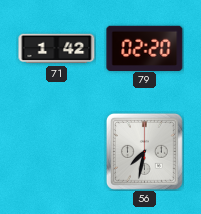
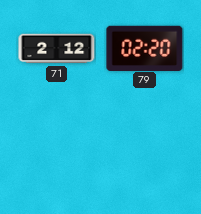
71: 1:42 -> 2:12
56: 7:32 -> none
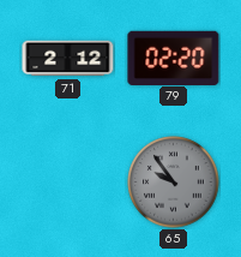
65: none -> 9:54
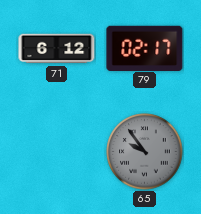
71: 2:12 -> 6:12
79: 02:20 -> 02:17
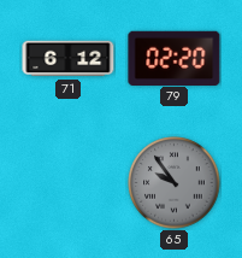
79: 02:17 -> 02:20
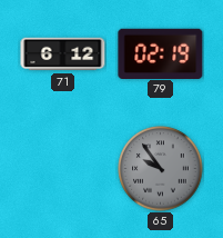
79: 02:20 -> 02:19
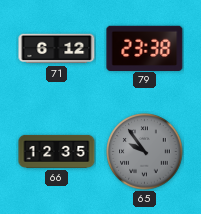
79: 02:19 -> 23:38
66: none -> 12:35
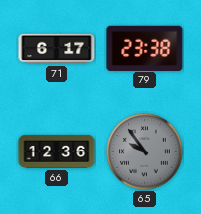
71: 6:12 -> 6:17
66: 12:35 -> 12:36
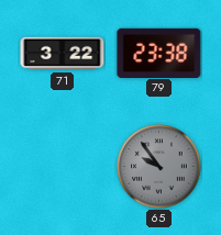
71: 6:17 -> 3:22
66: 12:36 -> none
